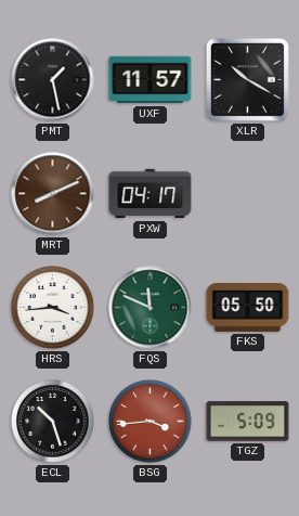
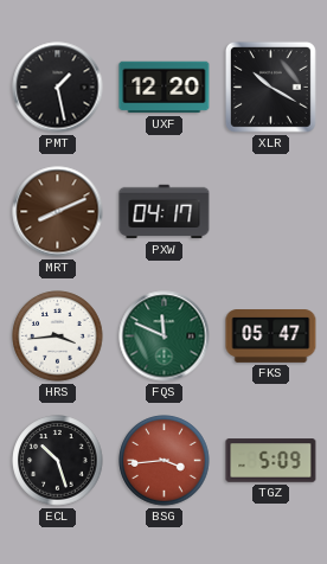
UXF: 11:57 -> 12:20
FKS: 05:50 -> 05:47
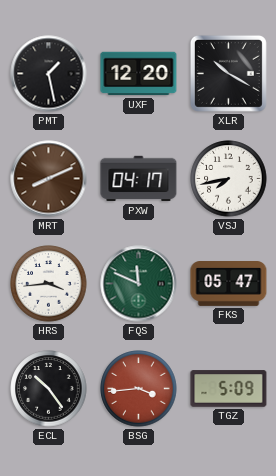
VSJ: none -> 7:43
ECL: 10:27 -> 10:24
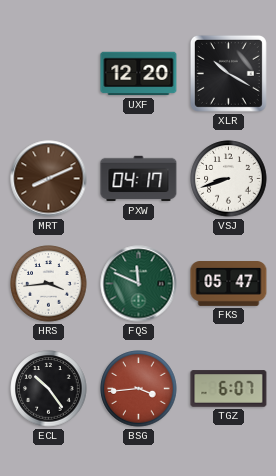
PMT: 1:28 -> none
VSJ: 7:43 -> 8:42
TGZ: 5:09 -> 6:07
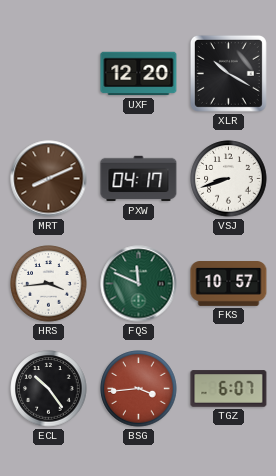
FKS: 05:47 -> 10:57
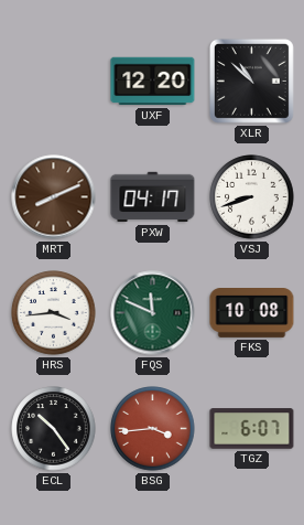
XLR: 10:20 -> 10:52
FKS: 10:57 -> 10:08
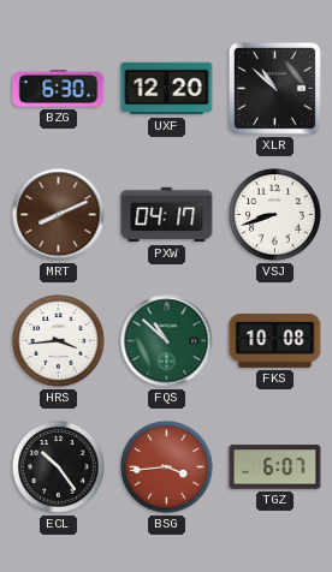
BZG: none -> 6:30
FQS: 11:49 -> 10:52
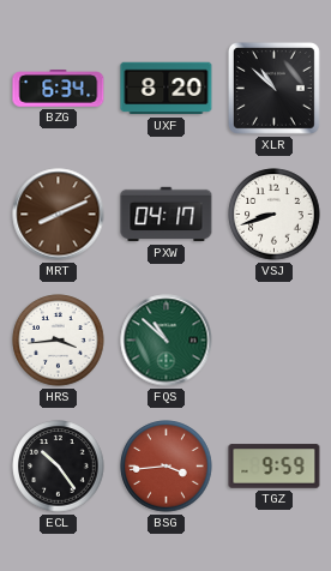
BZG: 6:30 -> 6:34
UXF: 12:20 -> 8:20
FKS: 10:08 -> none
TGZ: 6:07 -> 9:59
